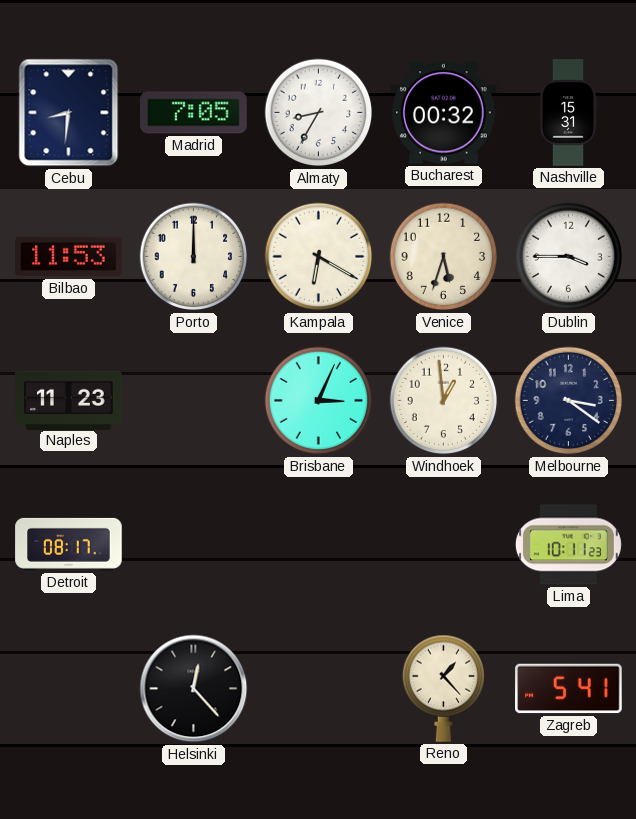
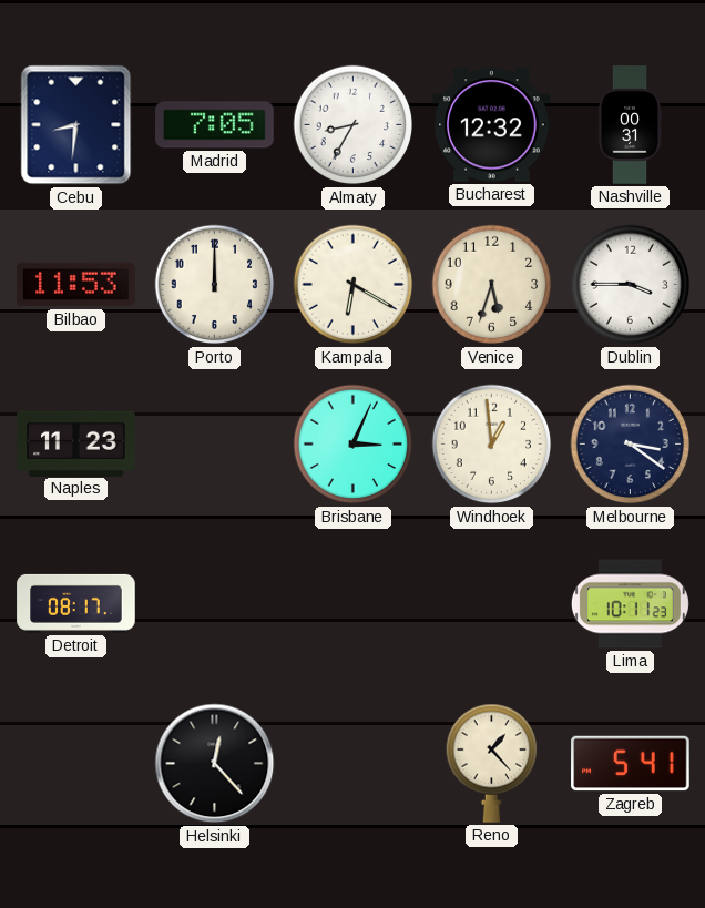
Bucharest: 00:32 -> 12:32
Nashville: 15:31 -> 00:31
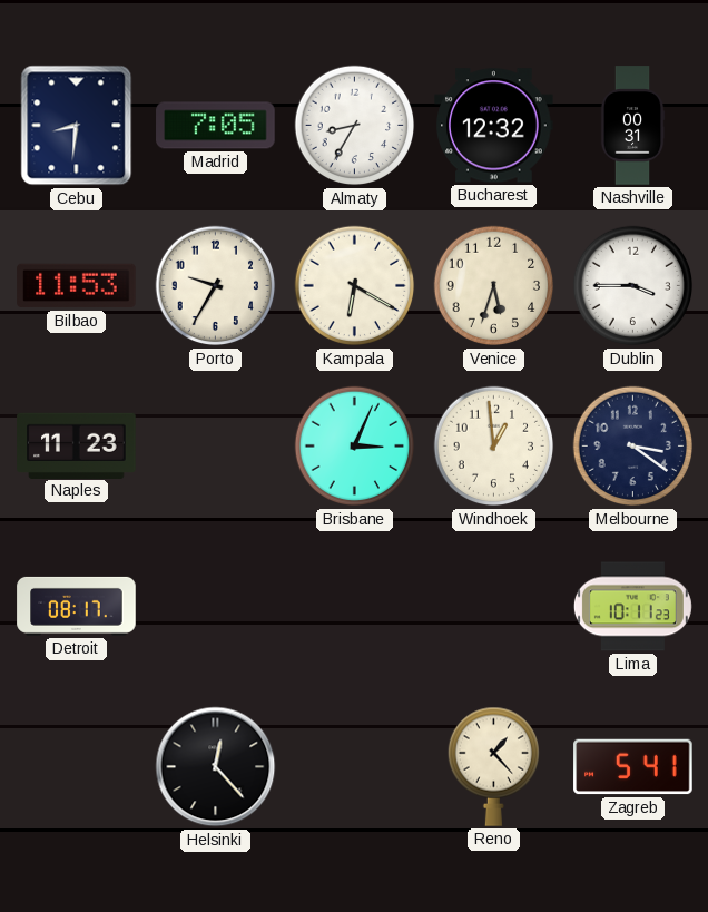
Porto: 12:00 -> 9:35
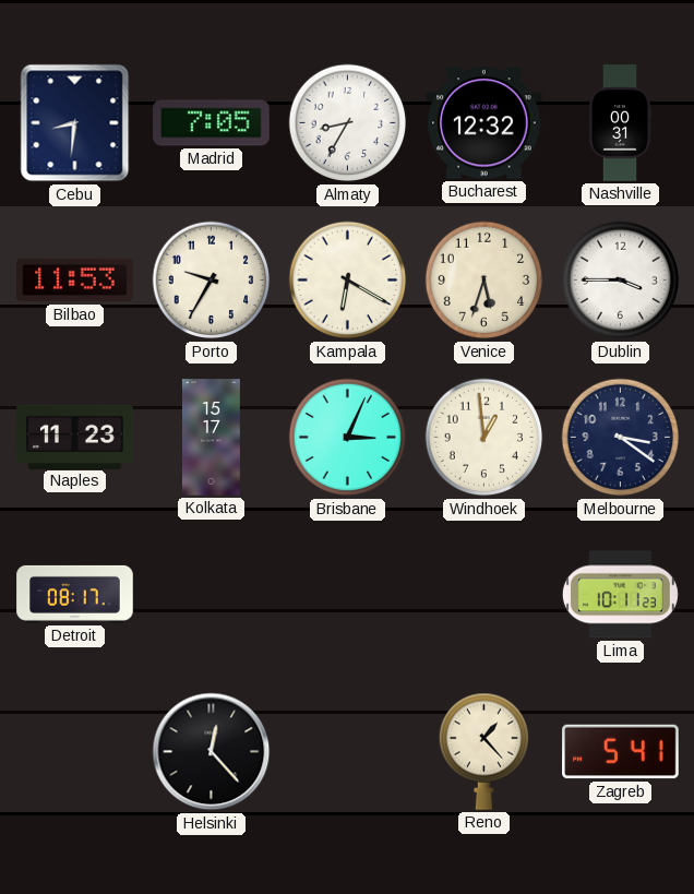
Kolkata: none -> 15:17
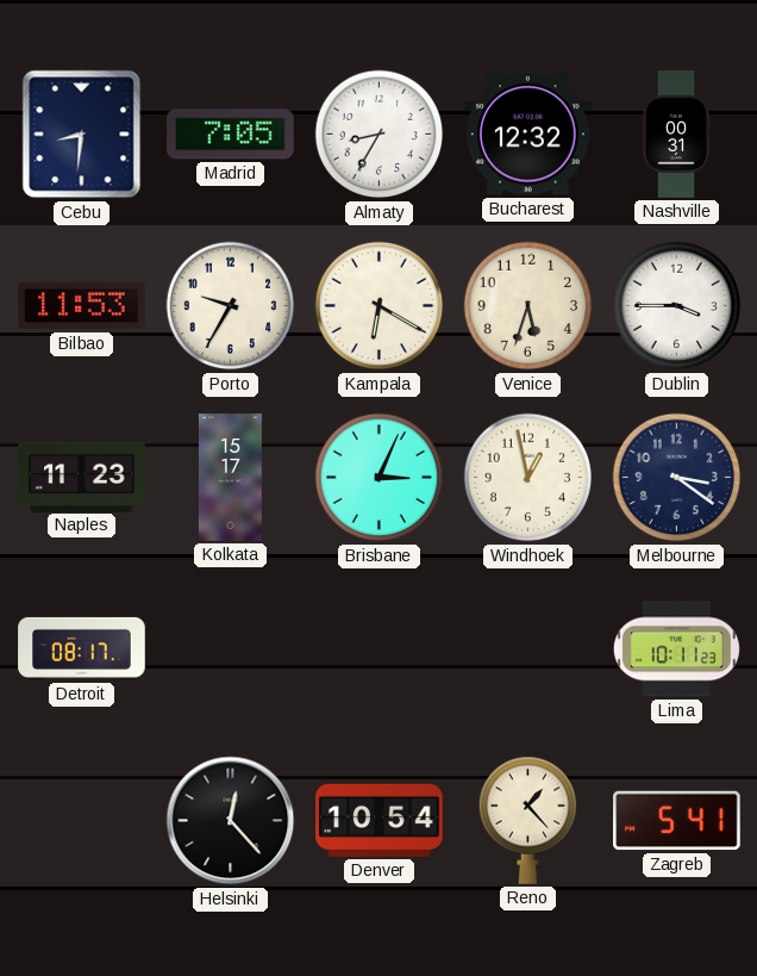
Windhoek: 12:59 -> 12:58
Denver: none -> 10:54
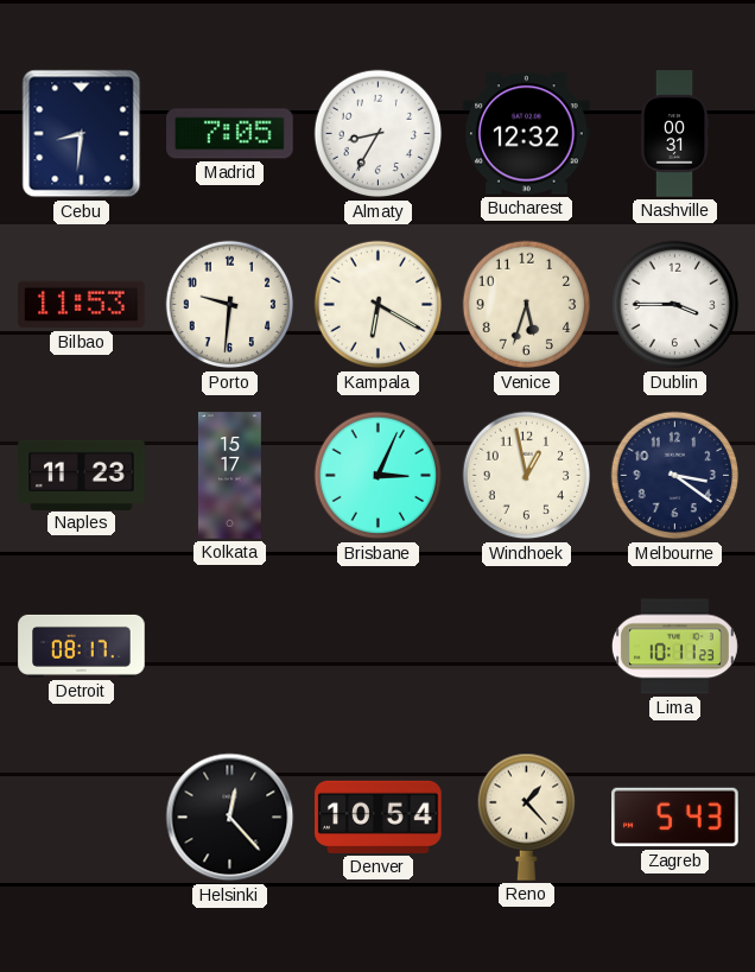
Porto: 9:35 -> 9:31
Zagreb: 5:41 -> 5:43
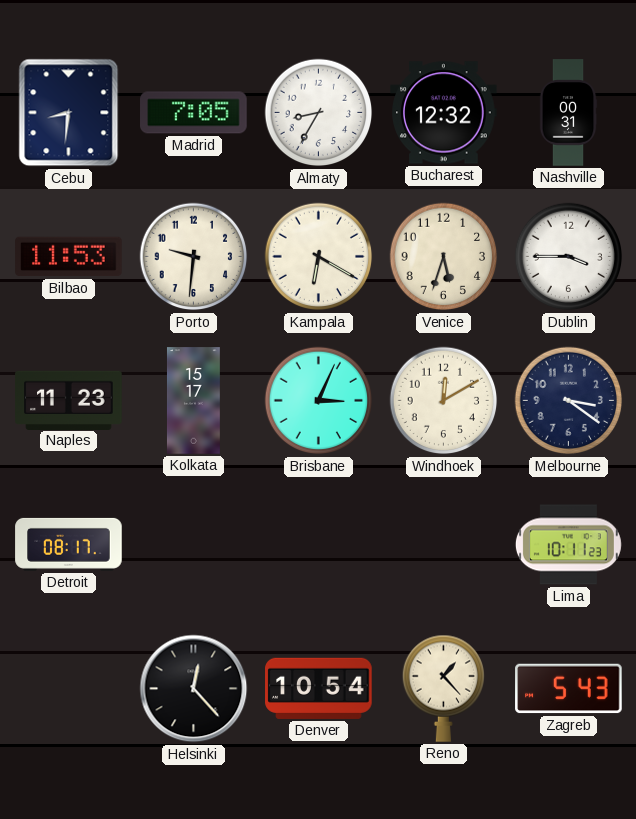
Windhoek: 12:58 -> 12:10
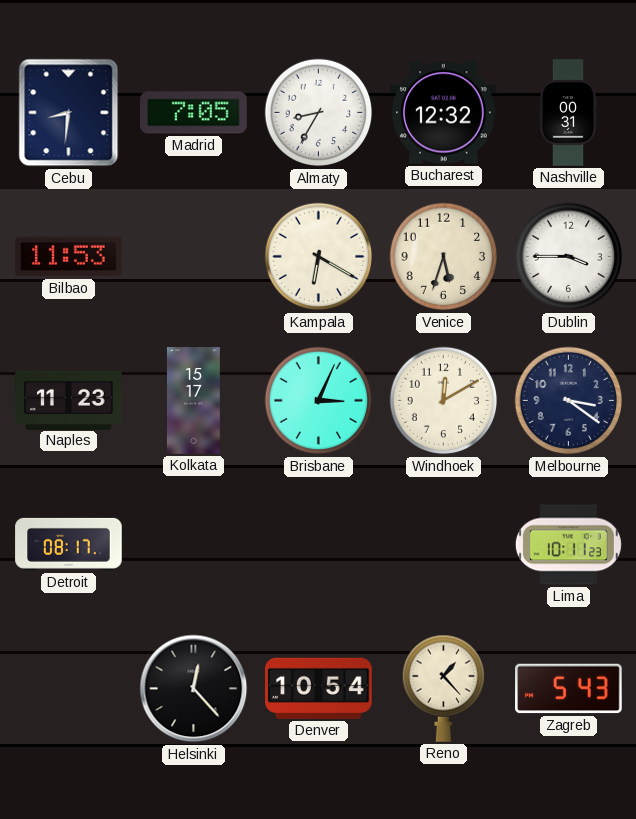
Porto: 9:31 -> none
